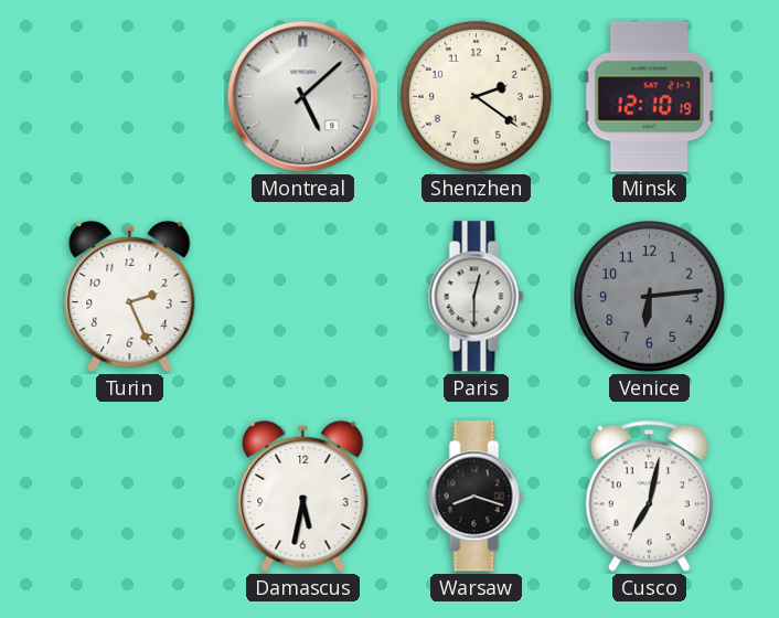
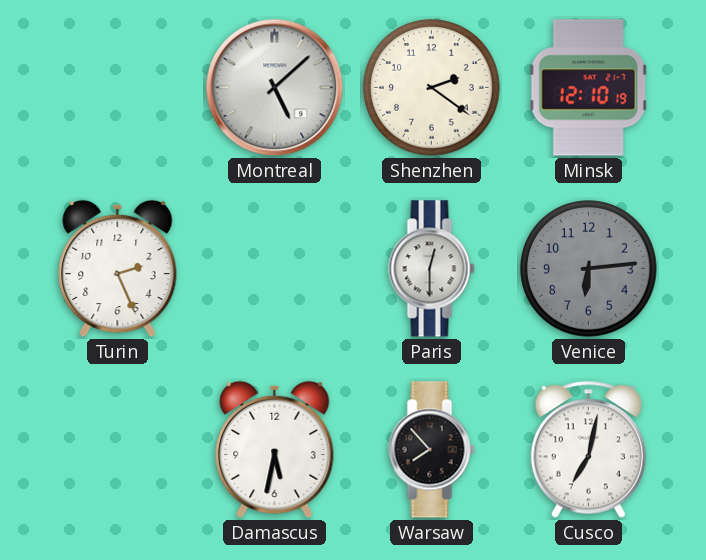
Warsaw: 8:18 -> 7:53
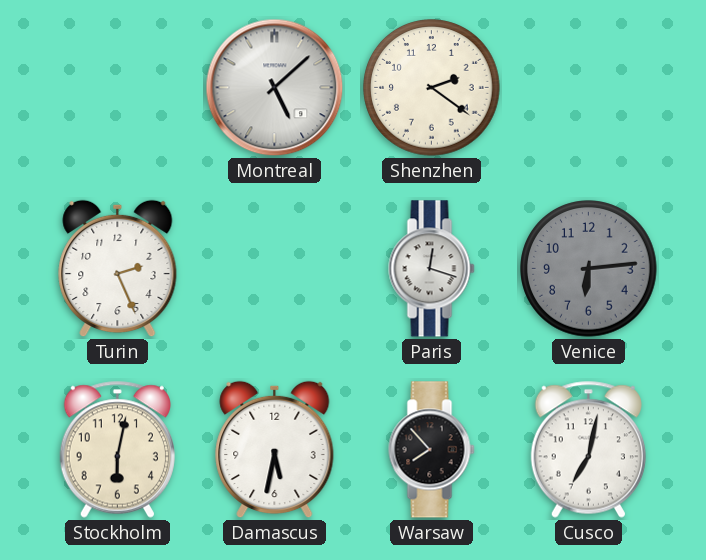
Minsk: 12:10 -> none
Paris: 12:30 -> 12:18
Stockholm: none -> 6:02
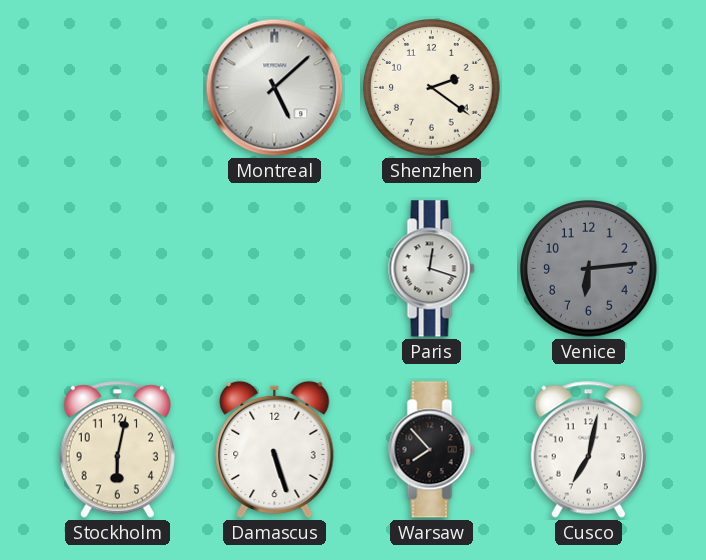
Turin: 2:26 -> none
Damascus: 5:32 -> 5:27
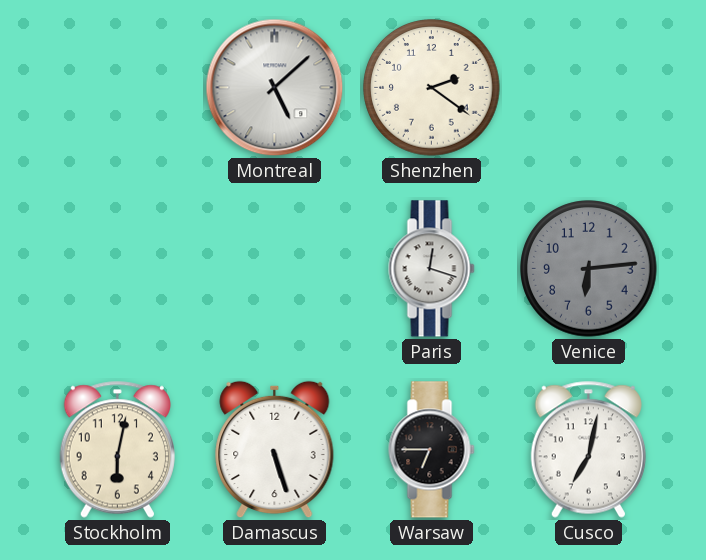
Warsaw: 7:53 -> 6:45
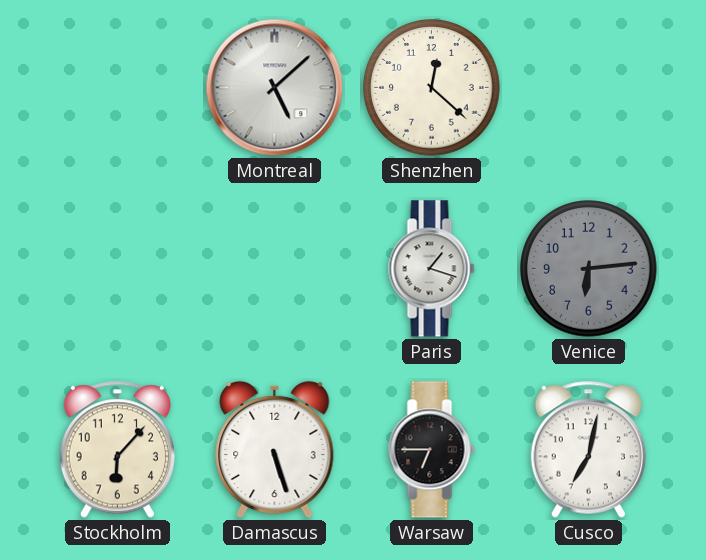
Shenzhen: 2:21 -> 12:22
Paris: 12:18 -> 1:18
Stockholm: 6:02 -> 6:07
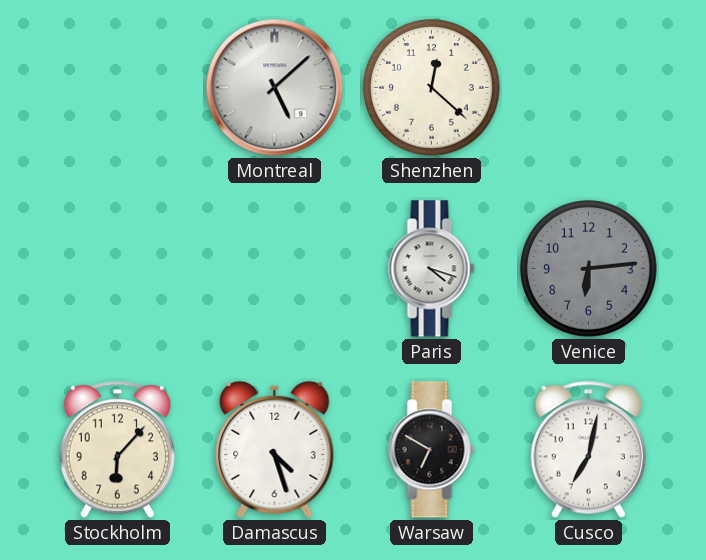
Paris: 1:18 -> 4:18
Damascus: 5:27 -> 4:27
Warsaw: 6:45 -> 6:50
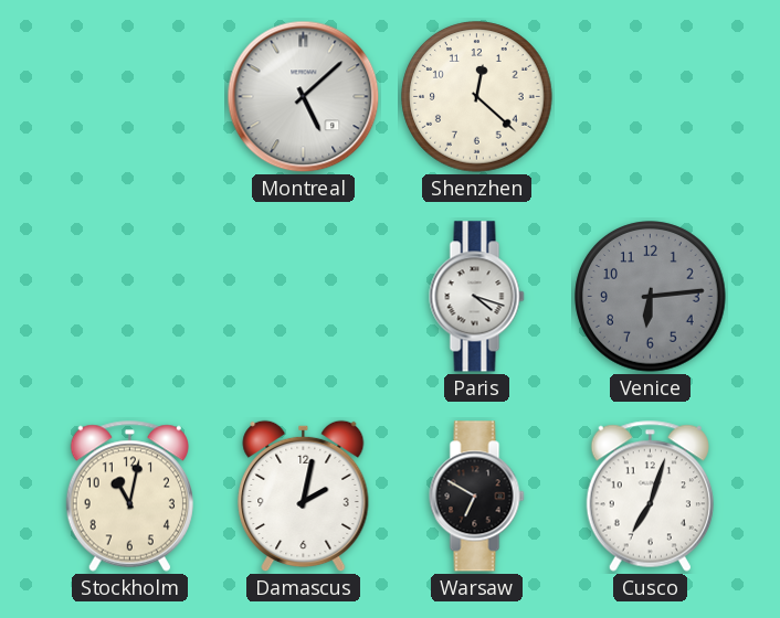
Stockholm: 6:07 -> 11:02
Damascus: 4:27 -> 2:02
Cusco: 7:02 -> 7:03
